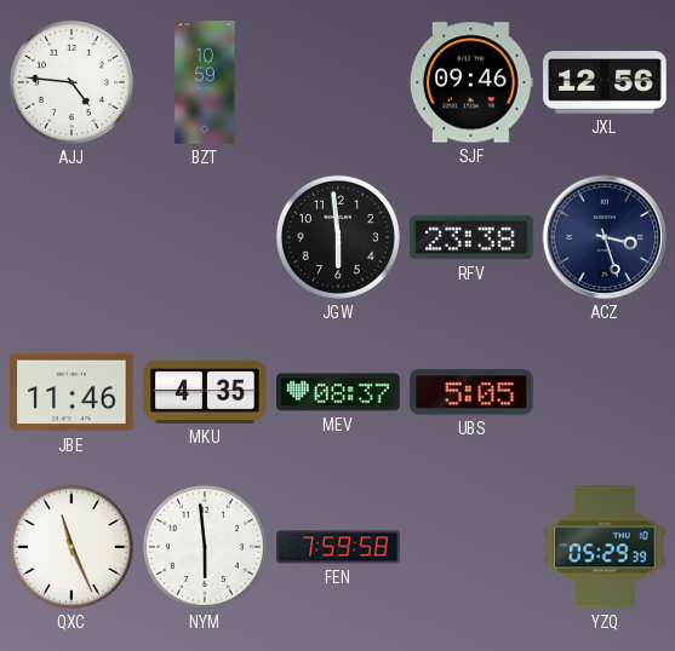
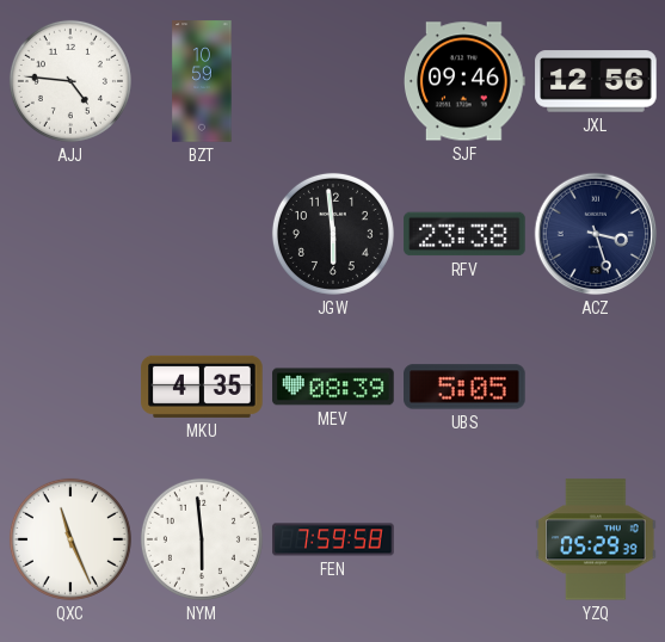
JBE: 11:46 -> none
MEV: 08:37 -> 08:39
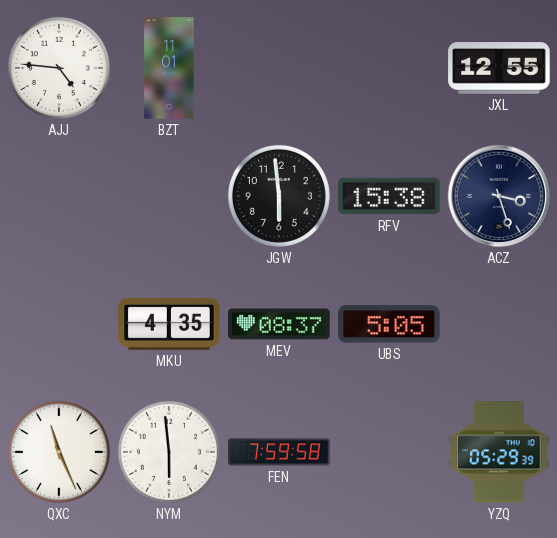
BZT: 10:59 -> 11:01
SJF: 09:46 -> none
JXL: 12:56 -> 12:55
RFV: 23:38 -> 15:38
MEV: 08:39 -> 08:37
